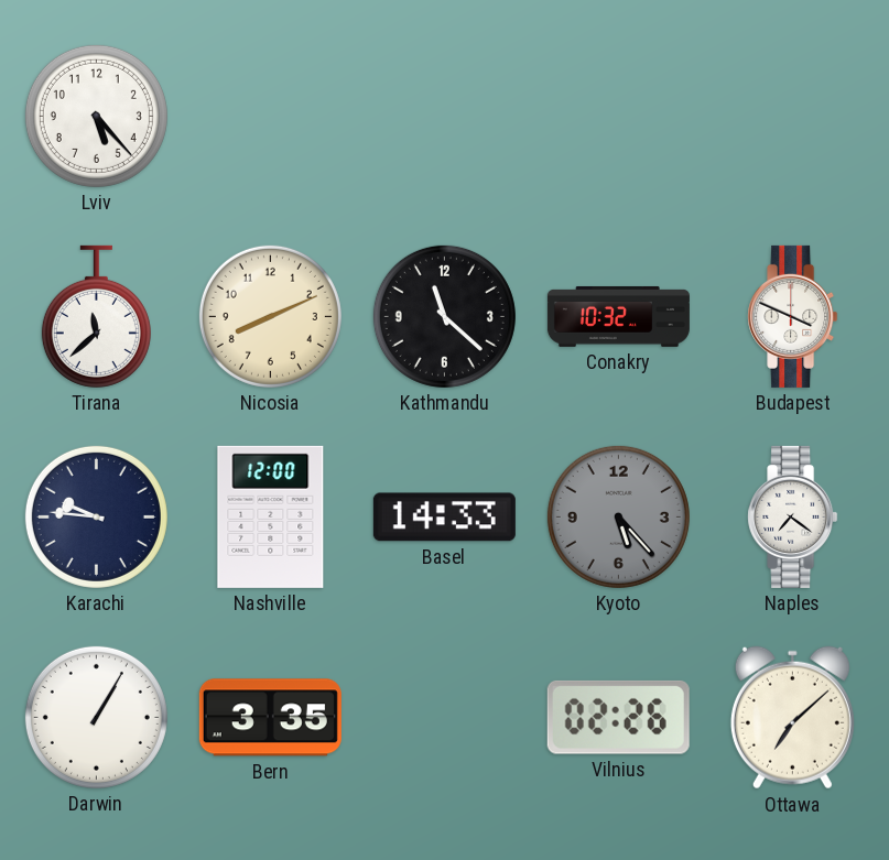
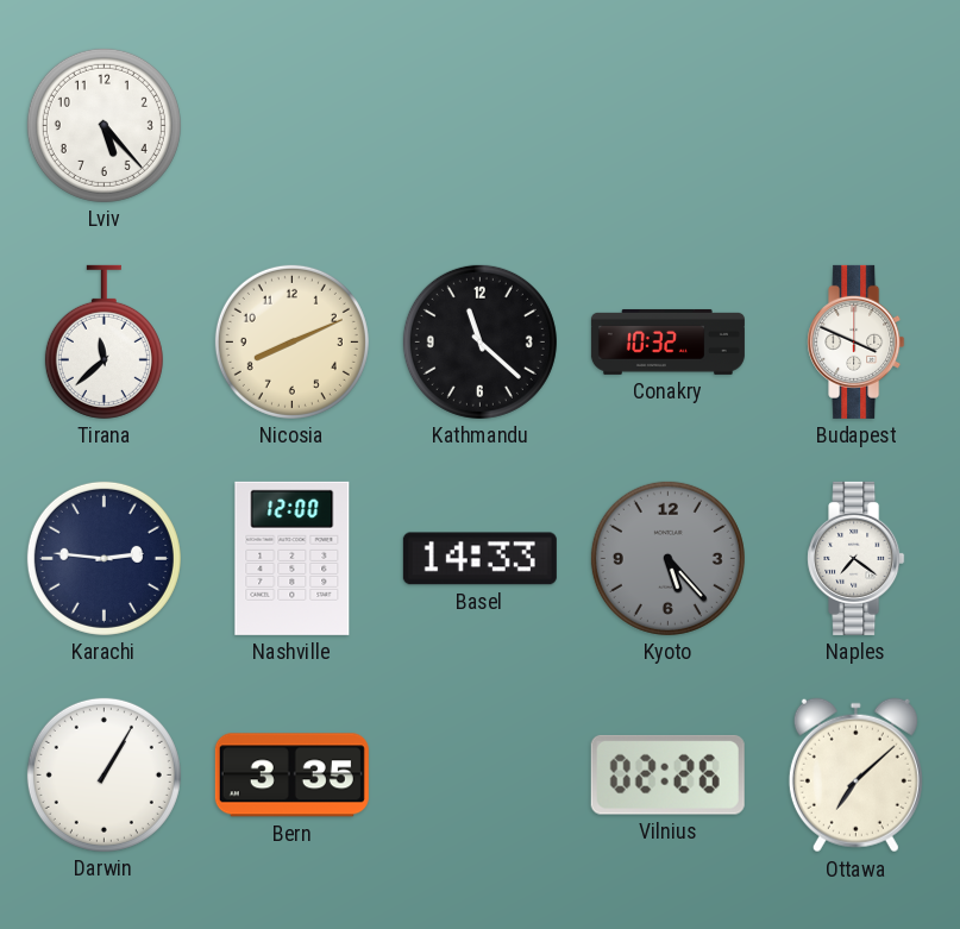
Karachi: 9:46 -> 2:46
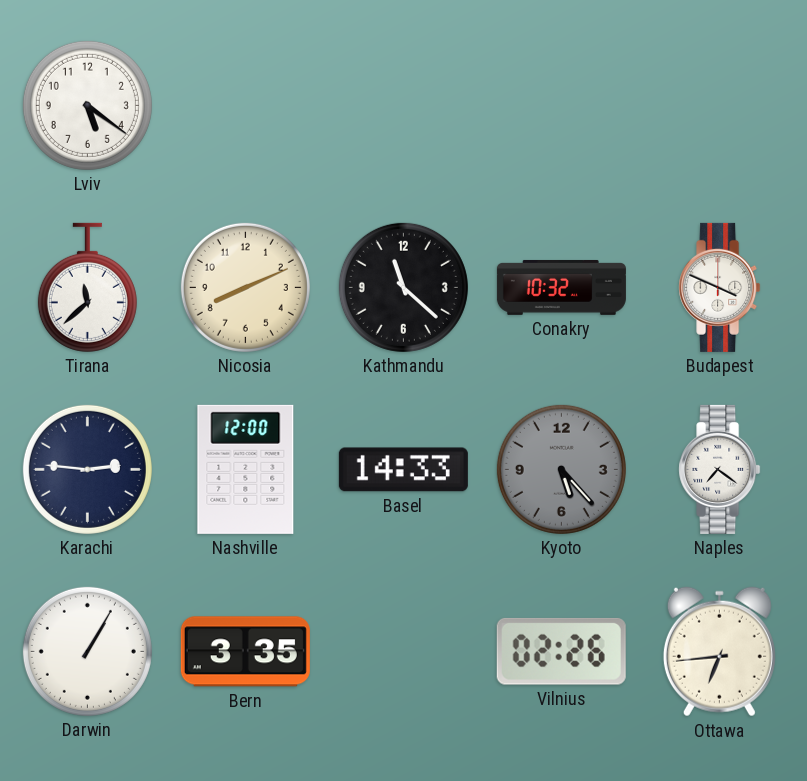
Lviv: 5:23 -> 5:21
Ottawa: 7:08 -> 6:44
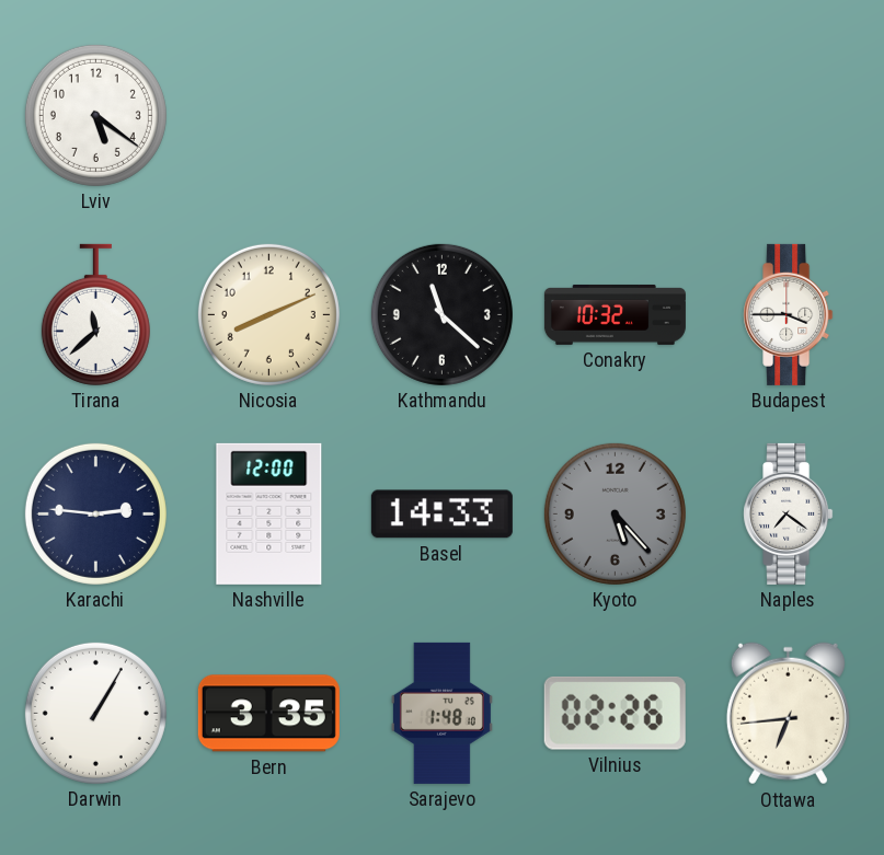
Budapest: 3:49 -> 3:45
Sarajevo: none -> 1:48
